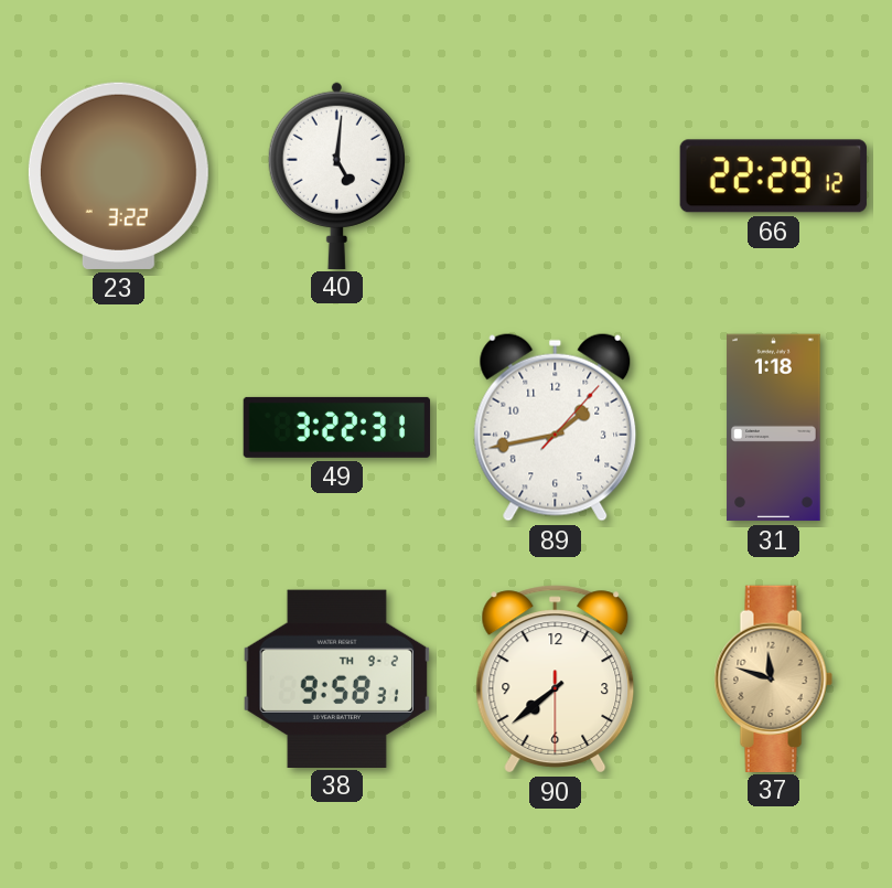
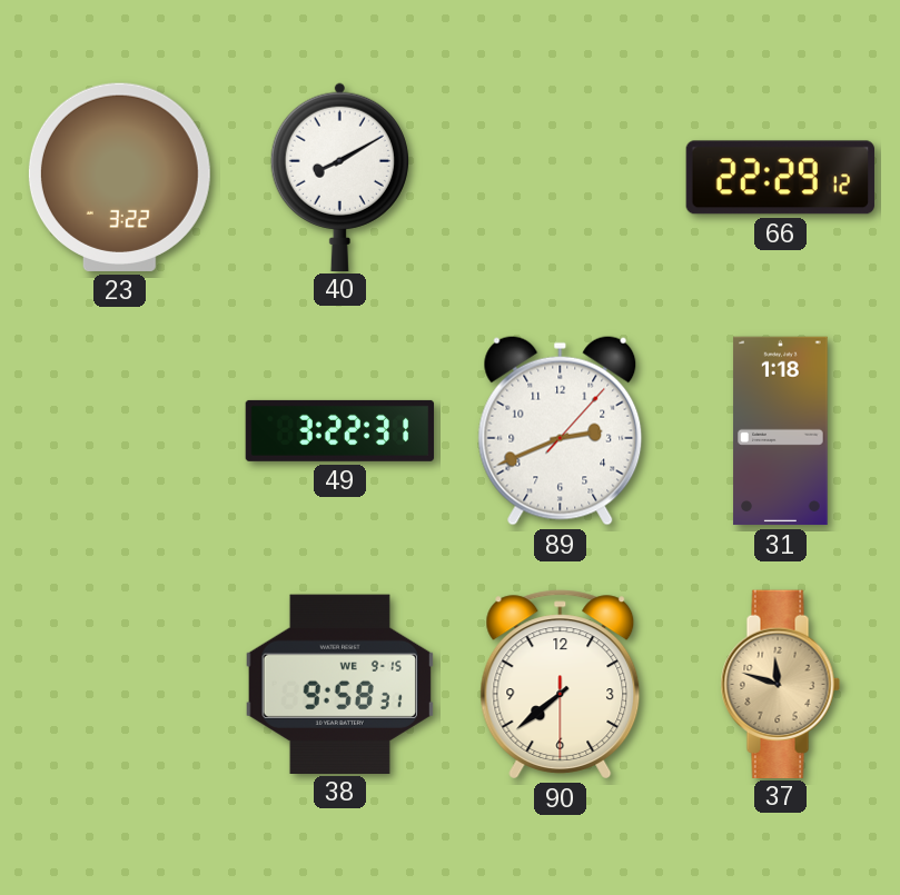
40: 5:01 -> 8:10
89: 1:43 -> 2:41
38 date: TH 9-2 -> WE 9-15
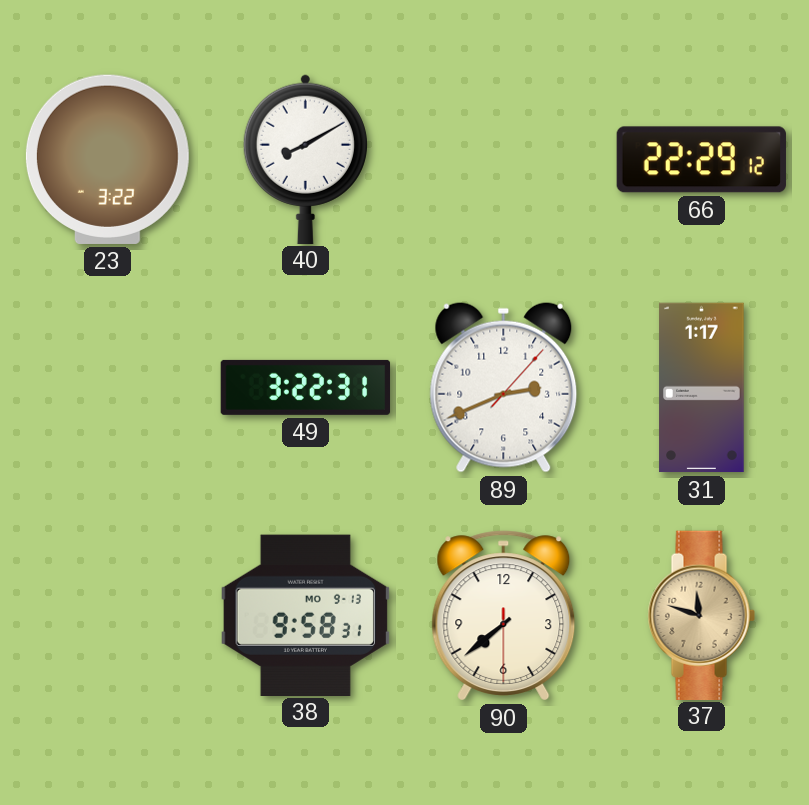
31: 1:18 -> 1:17
38 date: WE 9-15 -> MO 9-13
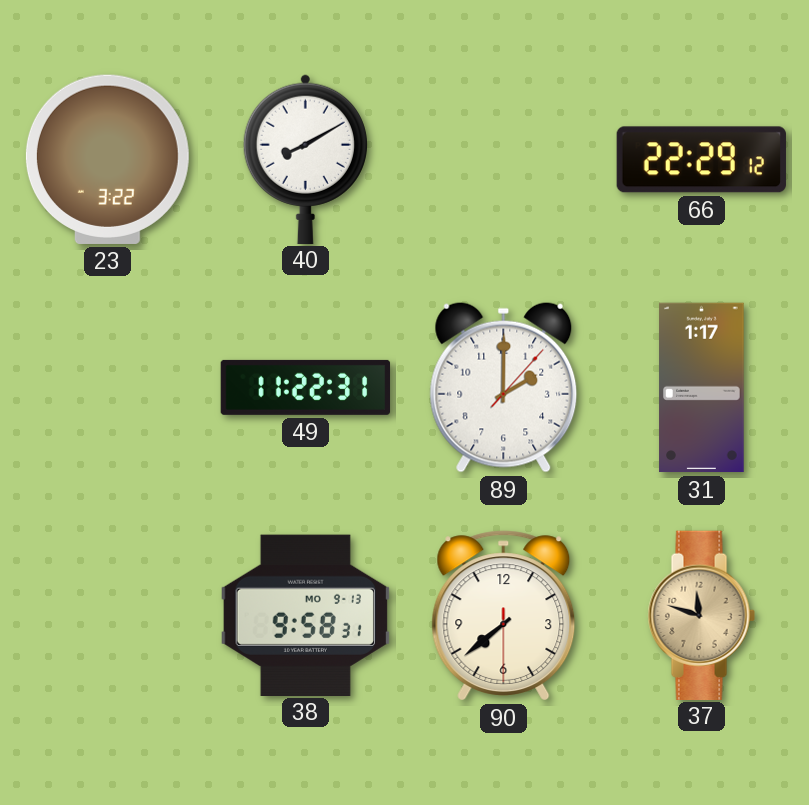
49: 3:22 -> 11:22
89: 2:41 -> 2:00
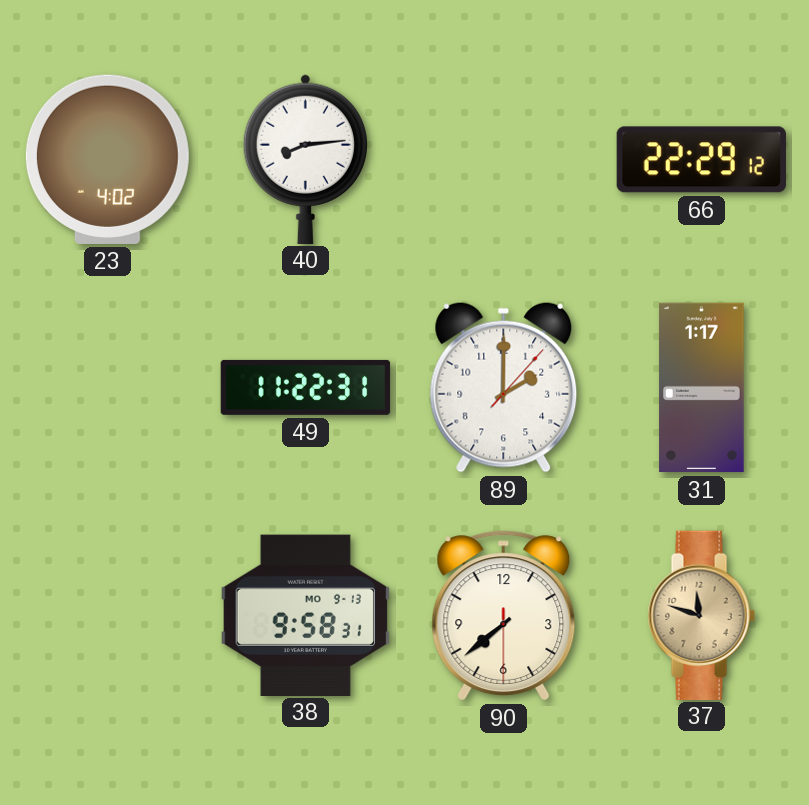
23: 3:22 -> 4:02
40: 8:10 -> 8:14
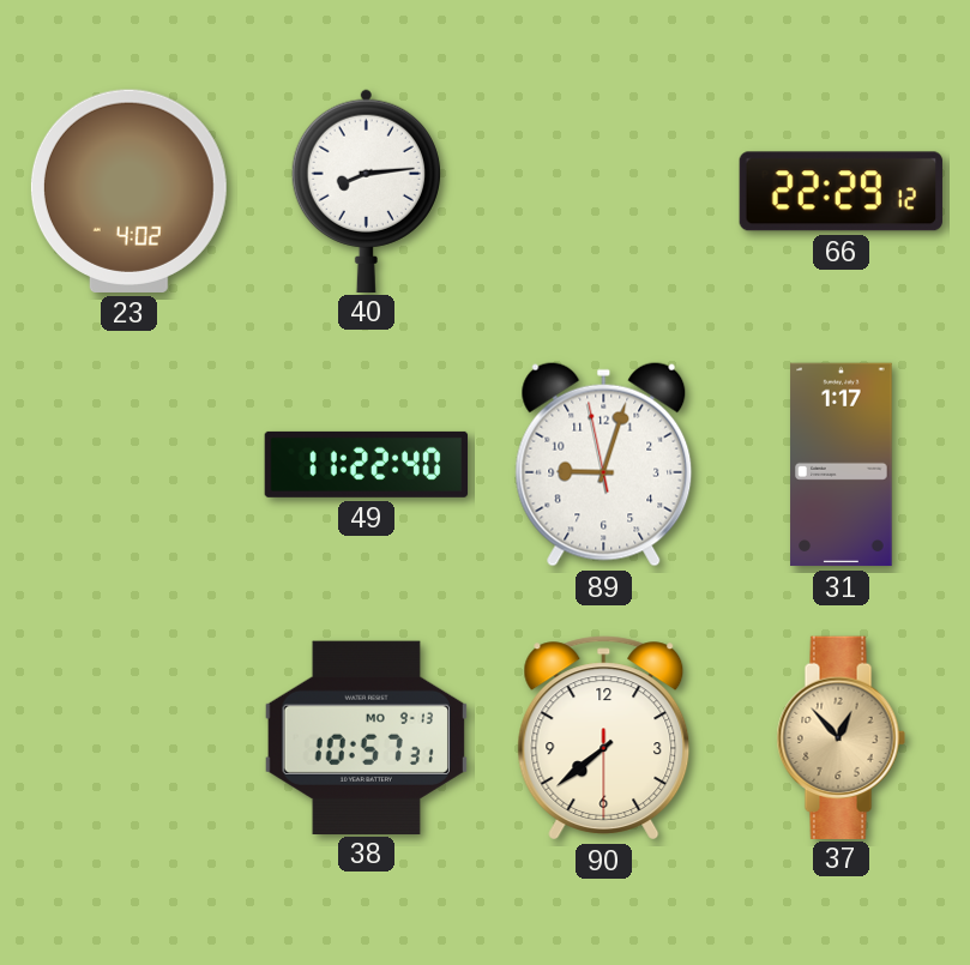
49: 11:22:31 -> 11:22:40
89: 2:00 -> 9:02
38: 9:58 -> 10:57
37: 11:48 -> 12:53
